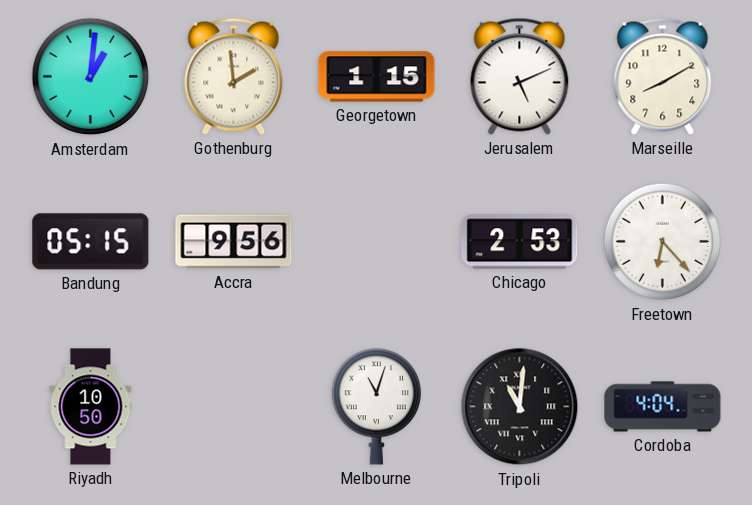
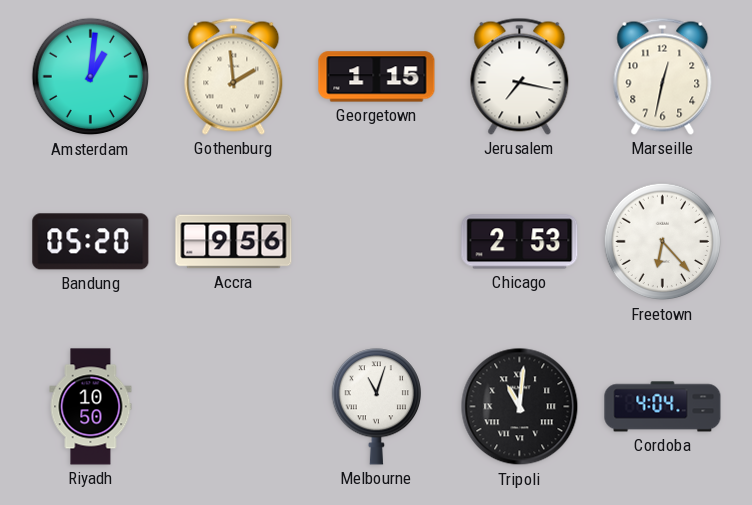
Jerusalem: 5:11 -> 7:17
Marseille: 8:10 -> 12:32
Bandung: 05:15 -> 05:20
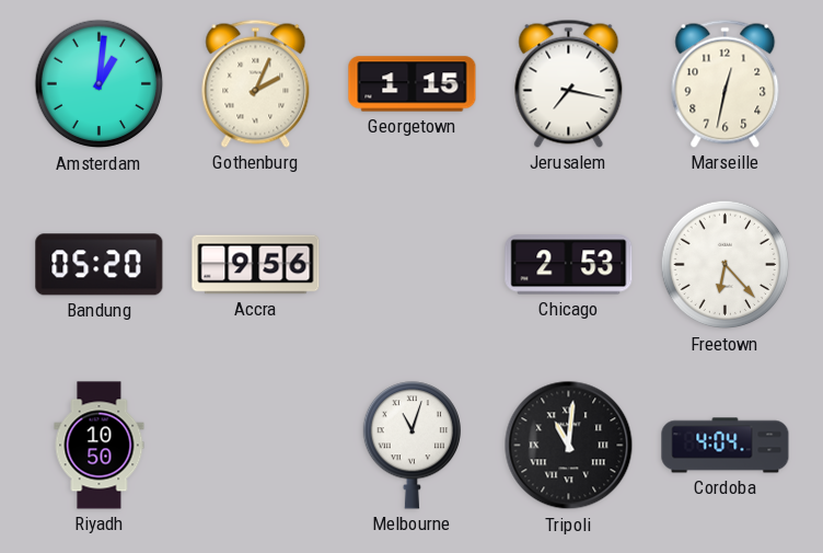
Gothenburg: 1:59 -> 2:04
